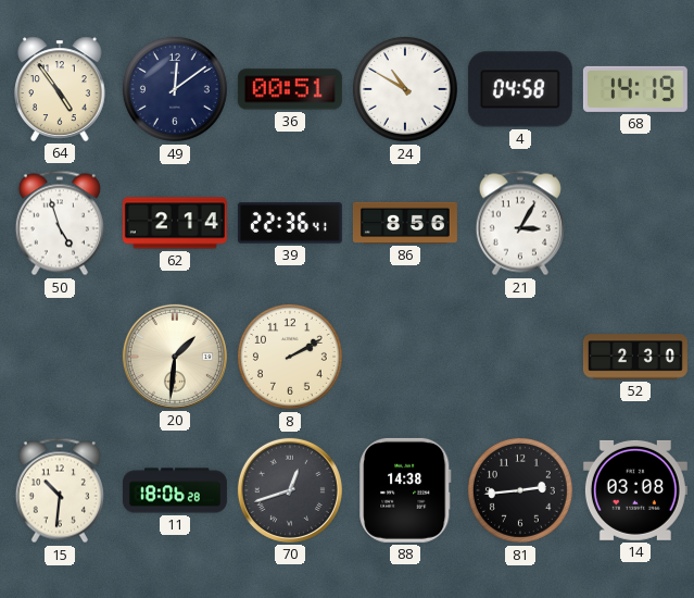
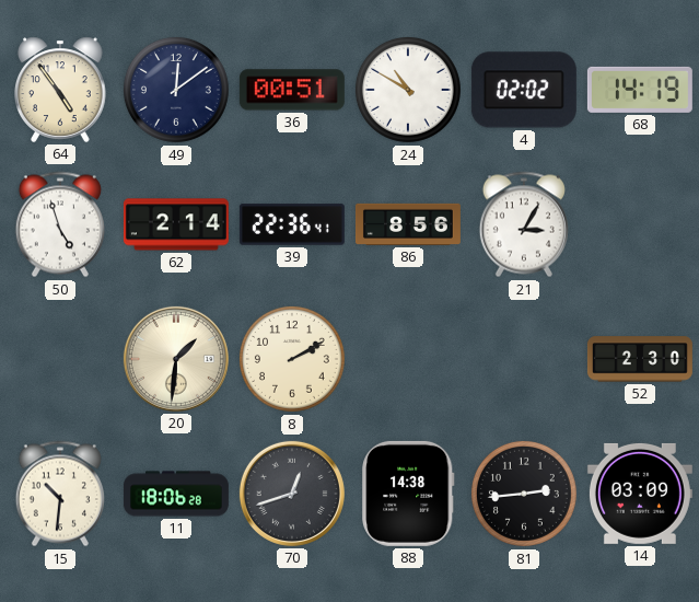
4: 04:58 -> 02:02
14: 03:08 -> 03:09
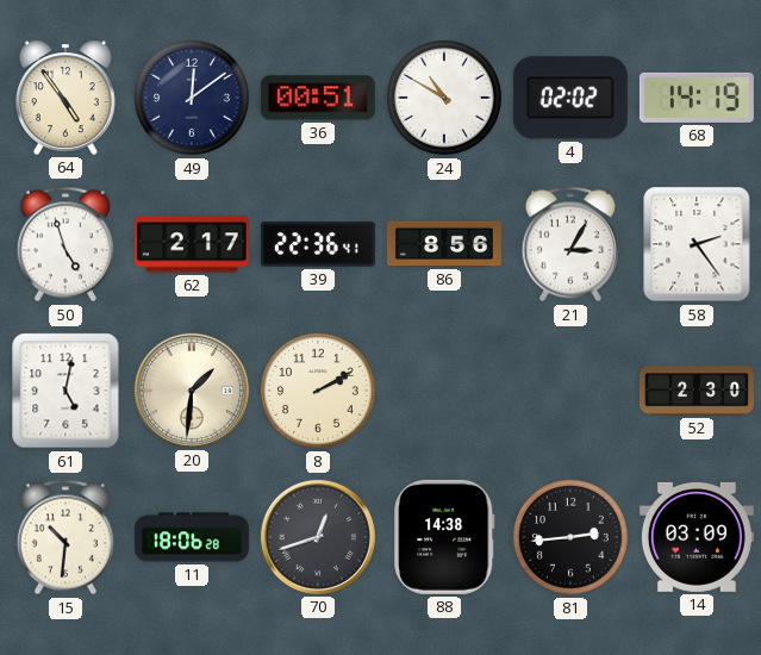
62: 2:14 -> 2:17
58: none -> 2:24
61: none -> 5:02
